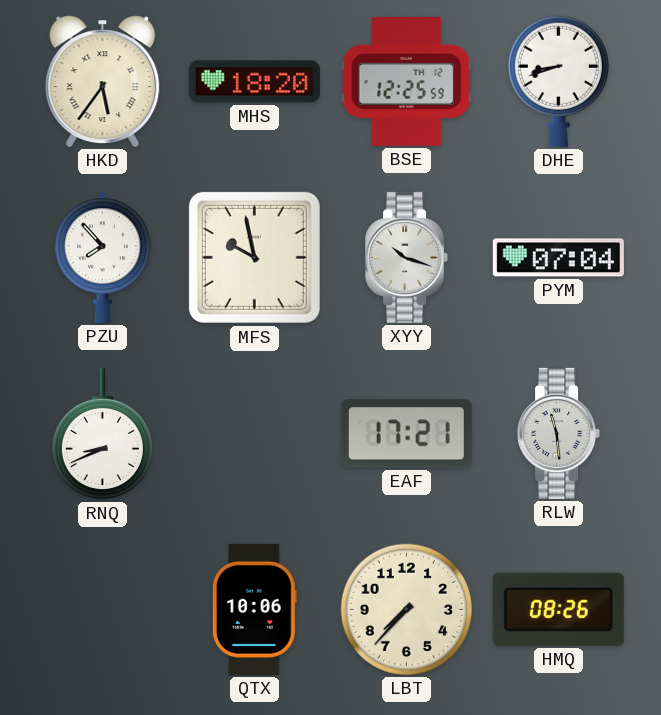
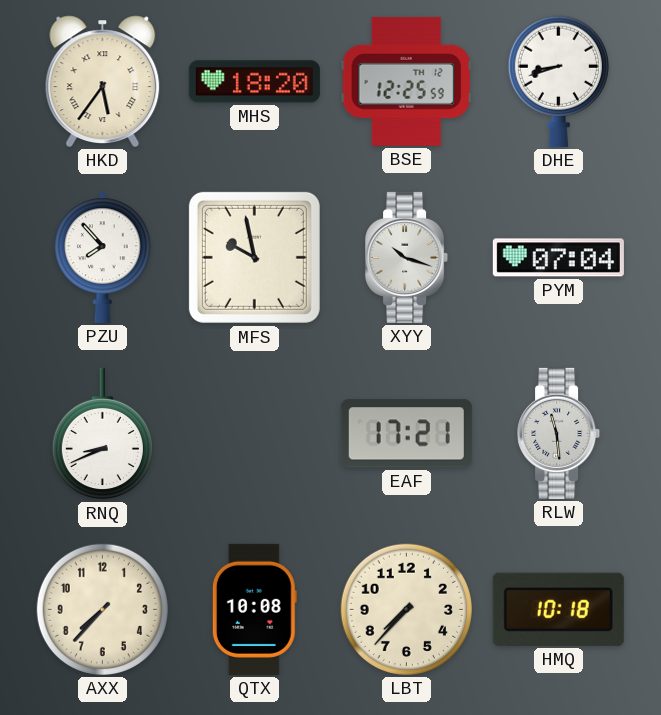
AXX: none -> 7:37
QTX: 10:06 -> 10:08
HMQ: 08:26 -> 10:18
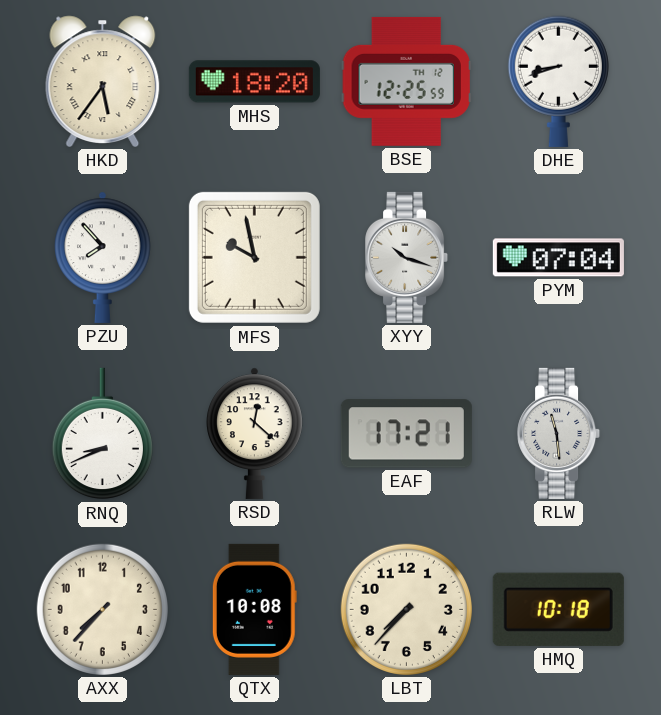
RSD: none -> 12:22
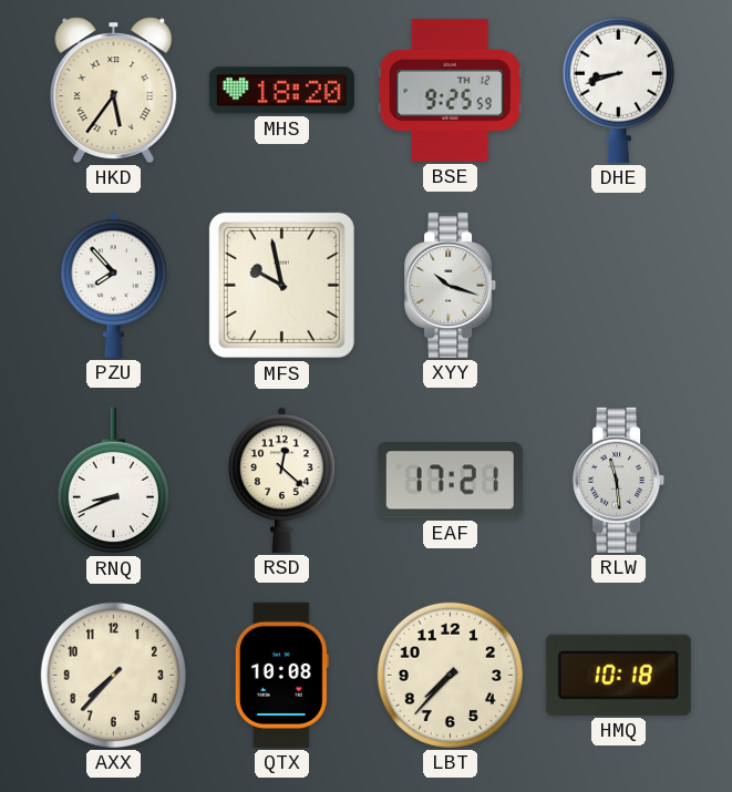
BSE: 12:25 -> 9:25
PYM: 07:04 -> none
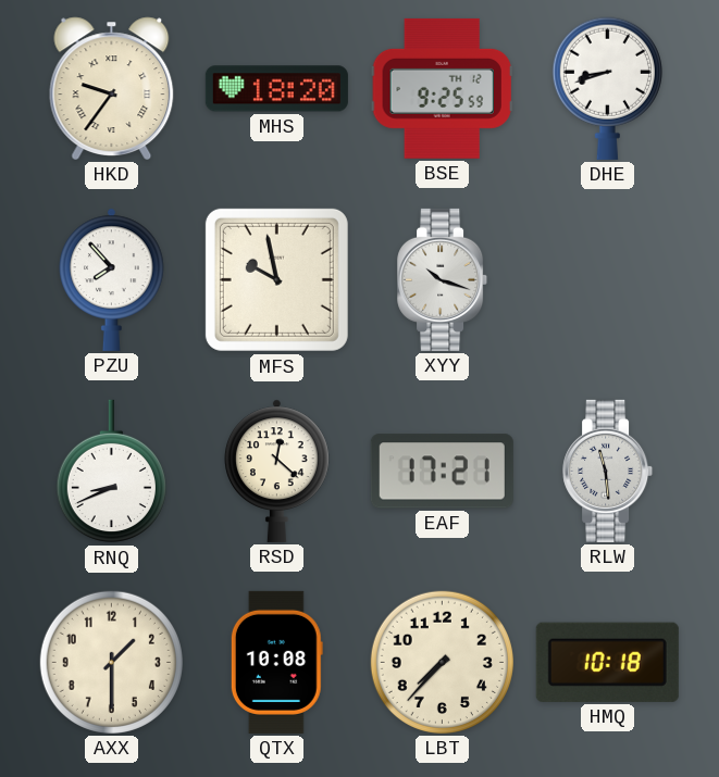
HKD: 5:36 -> 9:36
AXX: 7:37 -> 1:30
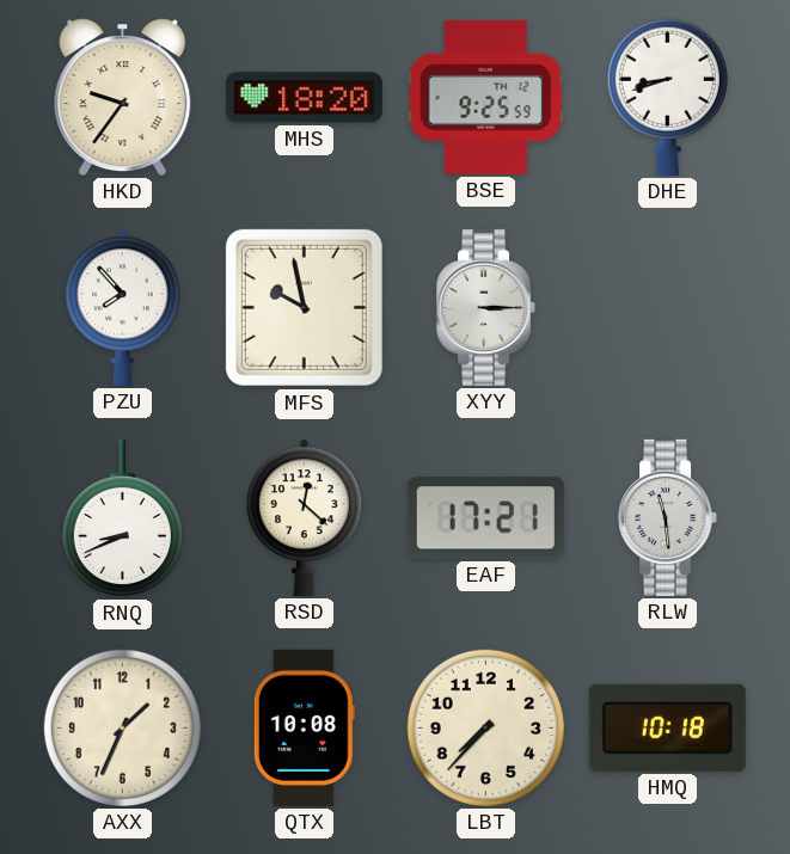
XYY: 10:18 -> 3:15
AXX: 1:30 -> 1:34
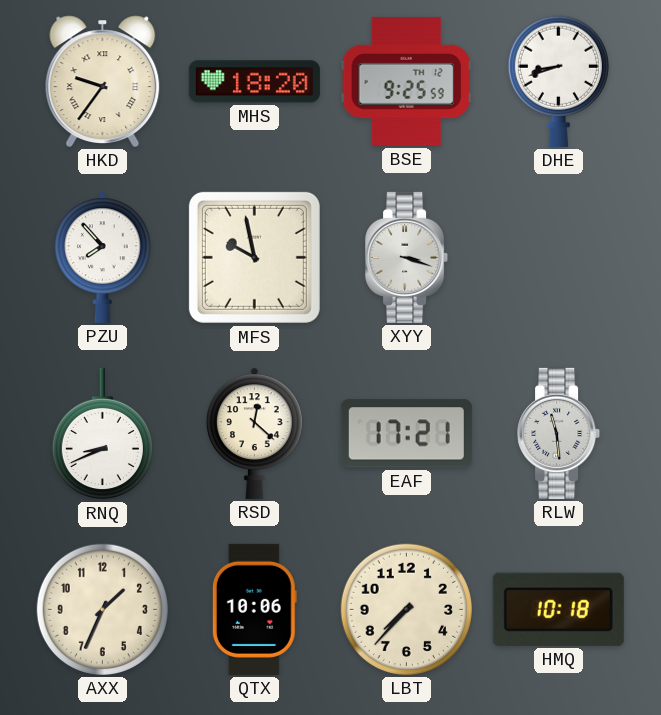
XYY: 3:15 -> 3:18
QTX: 10:08 -> 10:06
